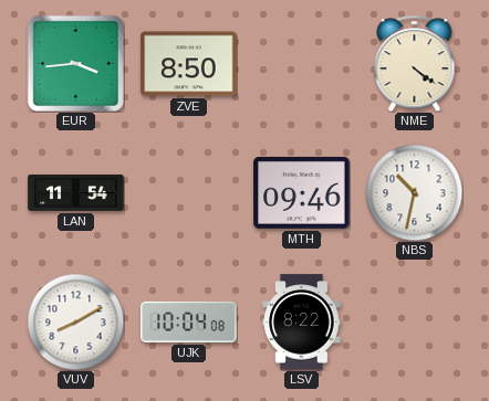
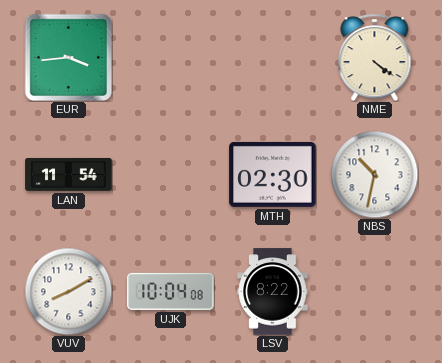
ZVE: 8:50 -> none
MTH: 09:46 -> 02:30
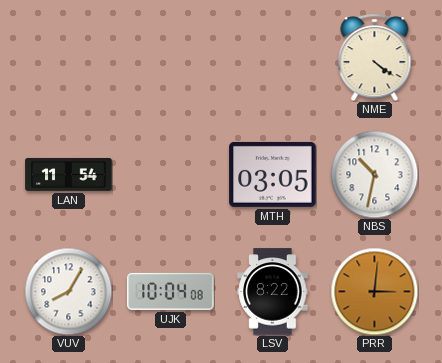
EUR: 3:44 -> none
MTH: 02:30 -> 03:05
VUV: 8:10 -> 8:05
PRR: none -> 3:01
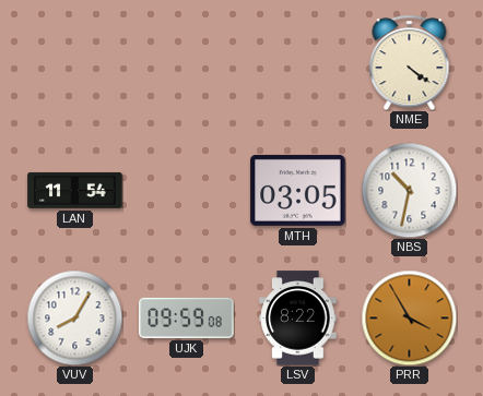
UJK: 10:04 -> 09:59
PRR: 3:01 -> 3:55
